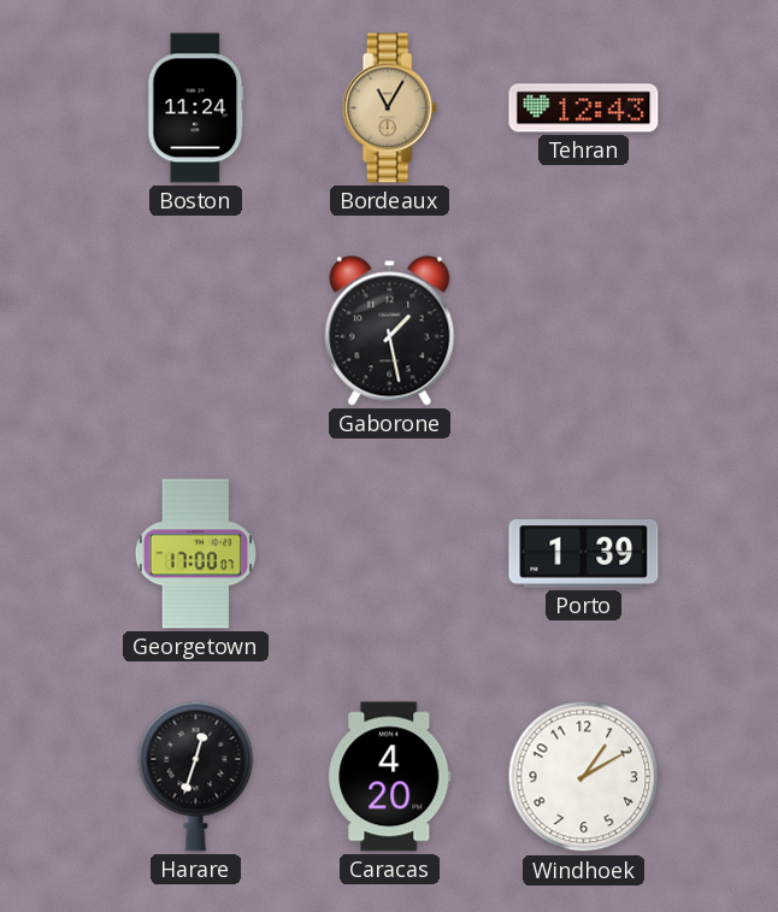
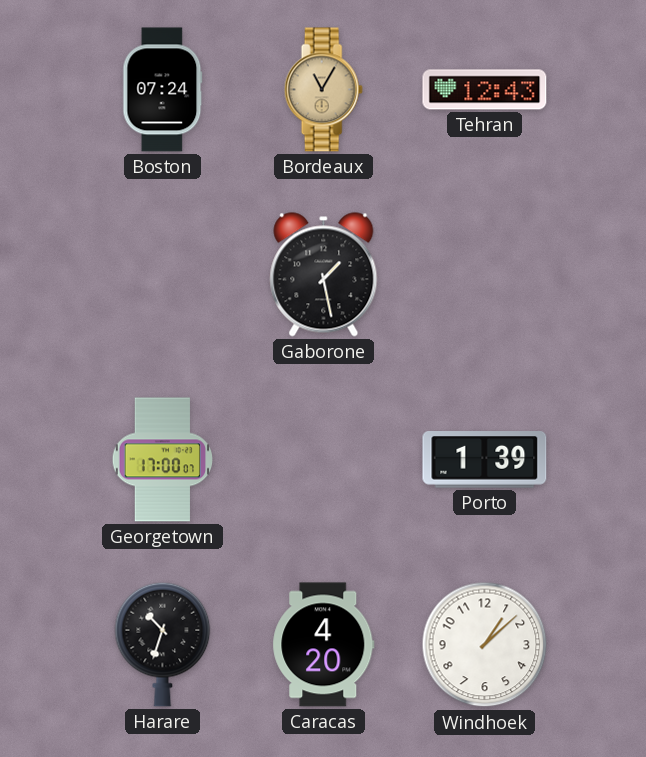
Boston: 11:24 -> 07:24
Harare: 12:33 -> 10:33
Windhoek: 1:10 -> 1:08
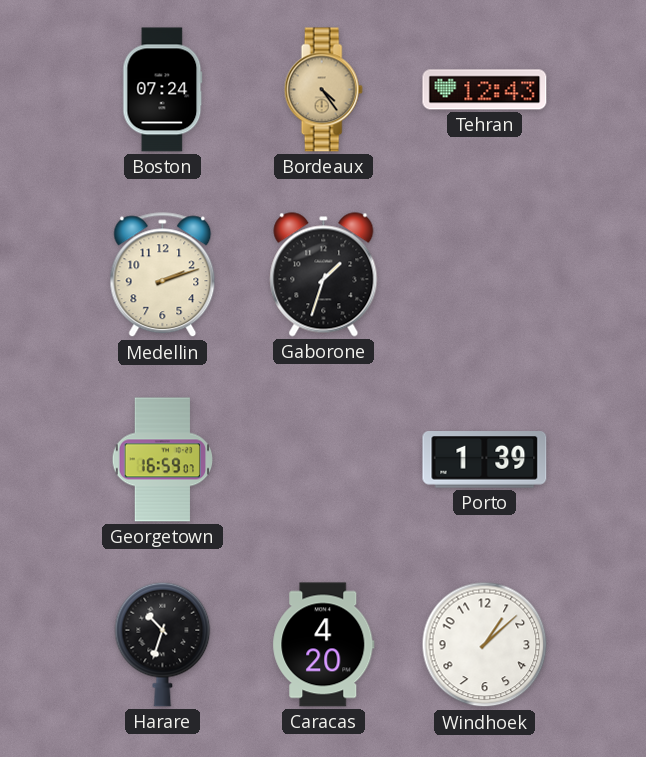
Bordeaux: 11:05 -> 4:24
Medellin: none -> 2:12
Gaborone: 1:28 -> 1:33
Georgetown: 17:00 -> 16:59
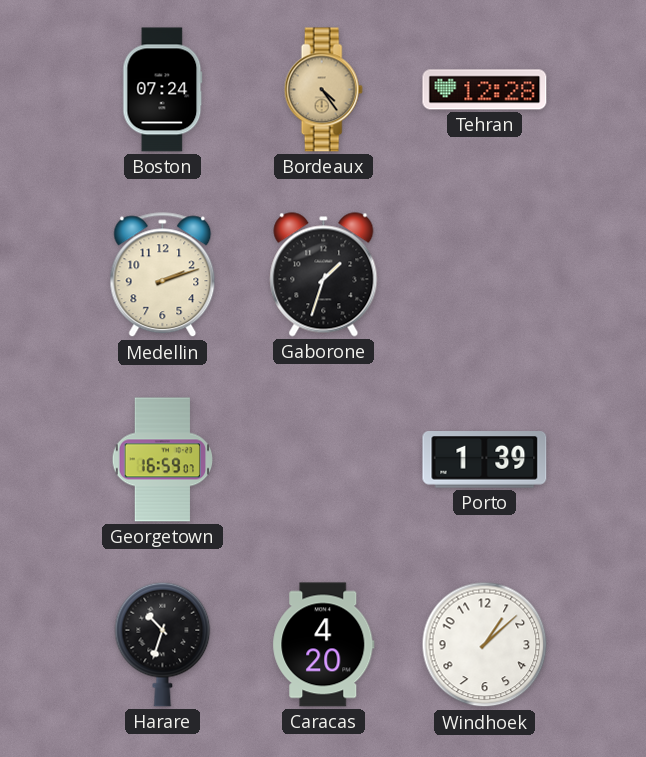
Tehran: 12:43 -> 12:28
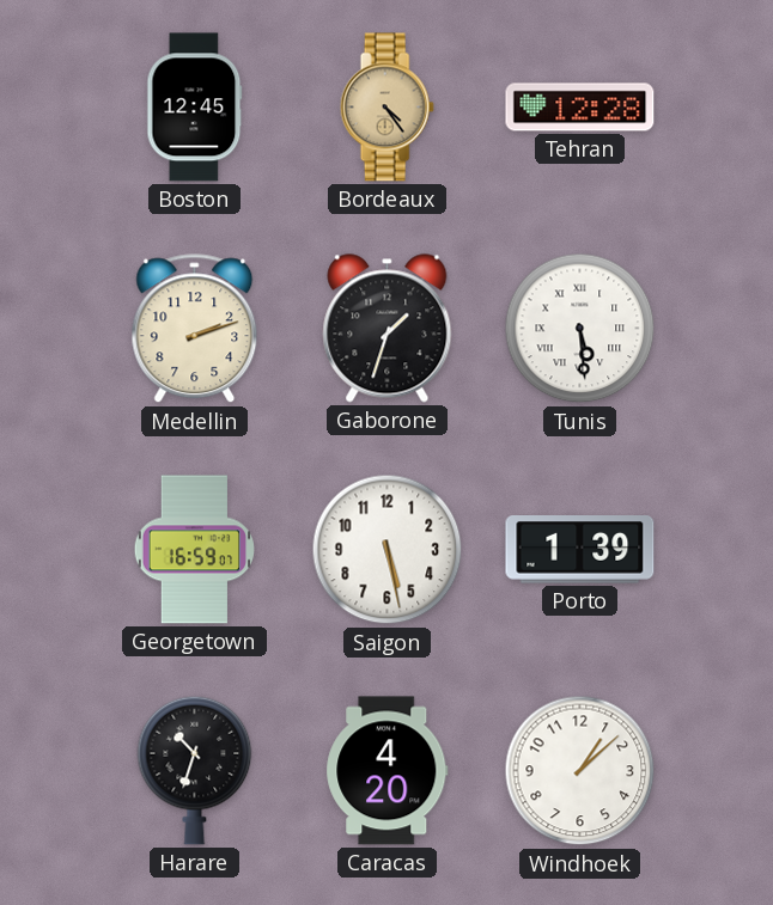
Boston: 07:24 -> 12:45
Tunis: none -> 5:29
Saigon: none -> 5:28
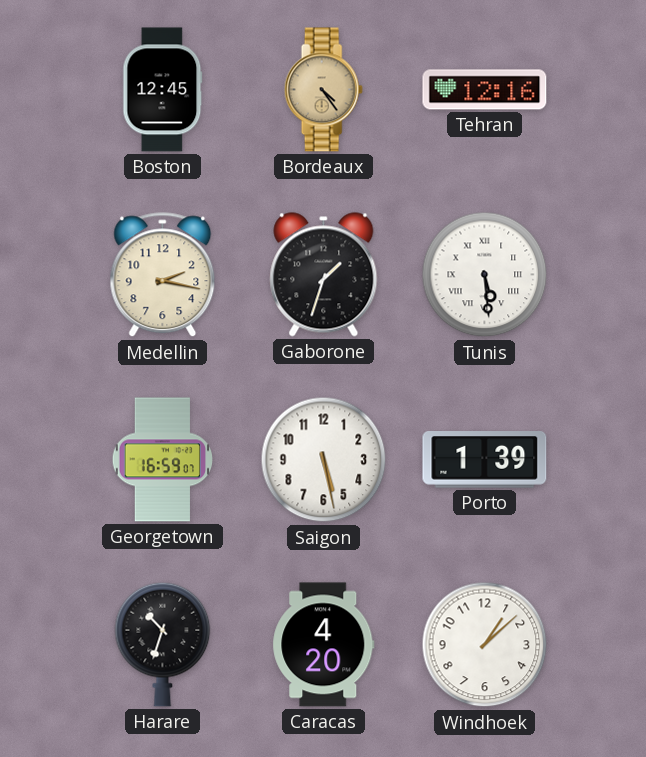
Tehran: 12:28 -> 12:16
Medellin: 2:12 -> 2:17
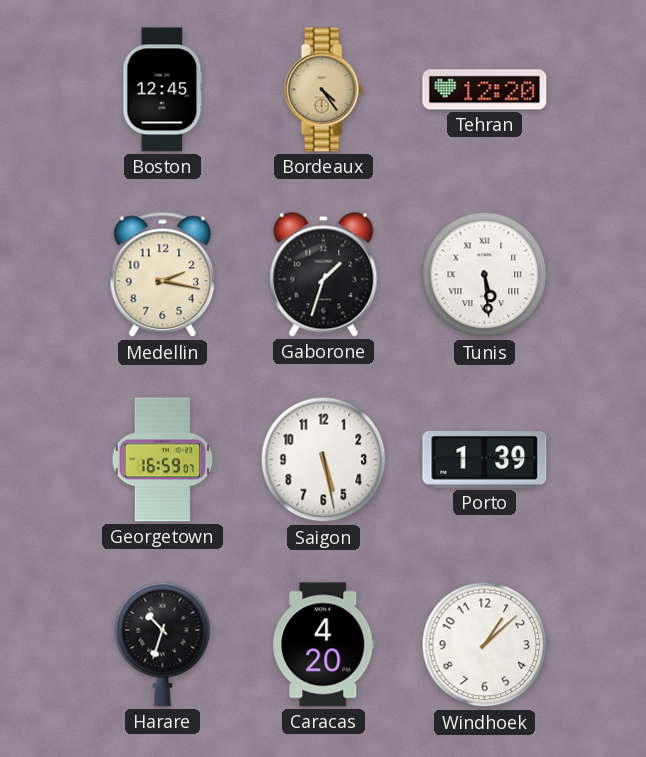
Tehran: 12:16 -> 12:20
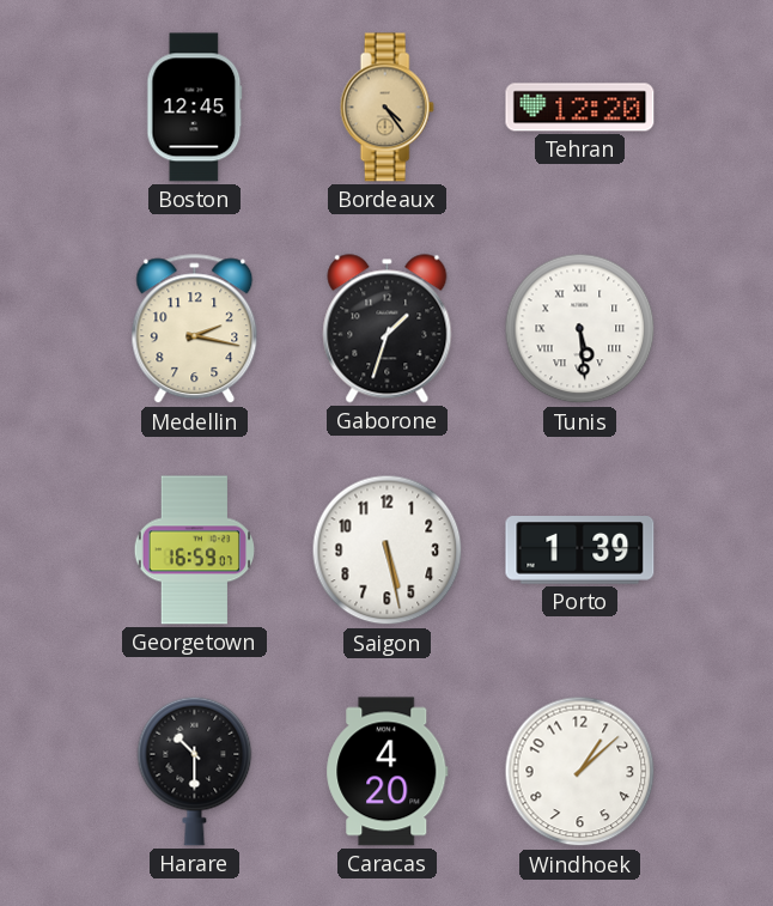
Harare: 10:33 -> 10:30
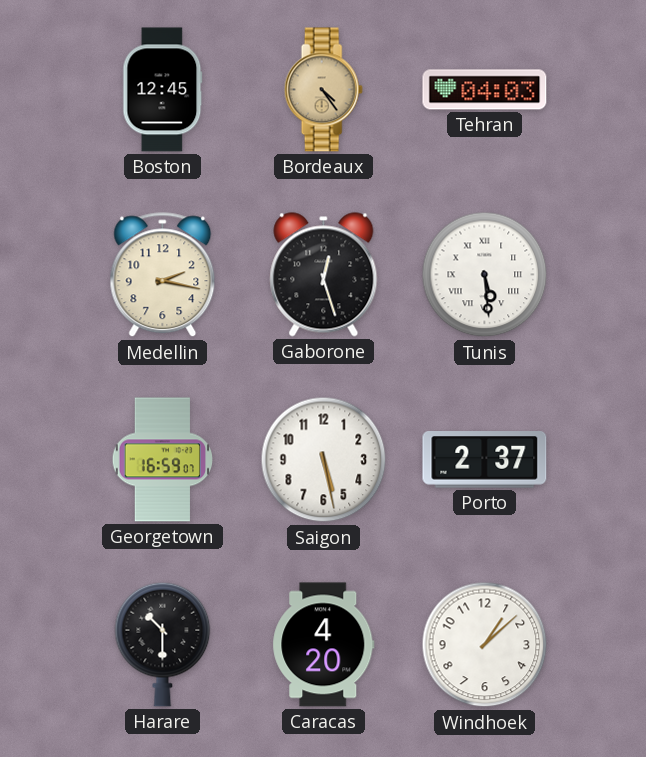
Tehran: 12:20 -> 04:03
Gaborone: 1:33 -> 12:27
Porto: 1:39 -> 2:37
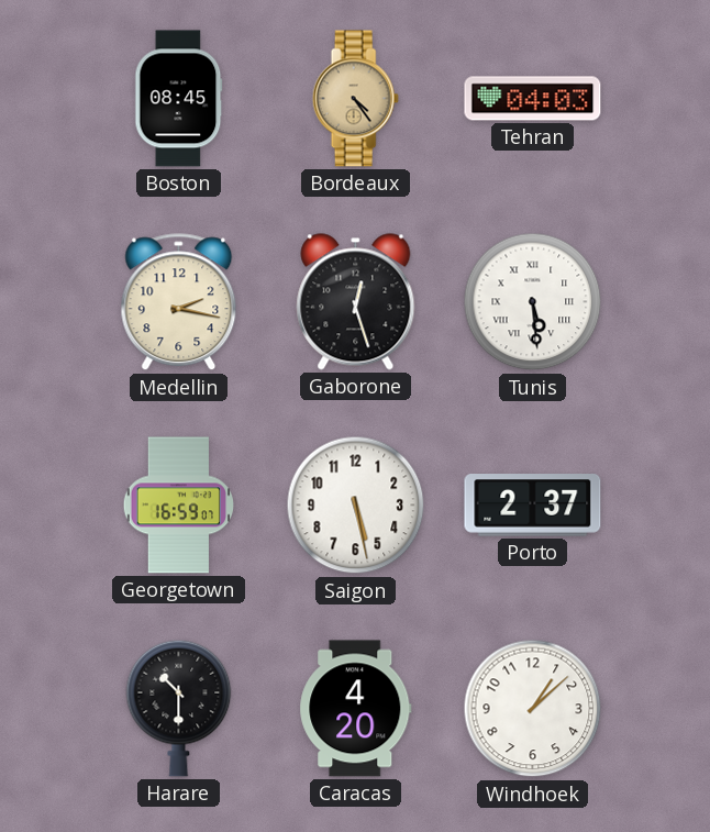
Boston: 12:45 -> 08:45
